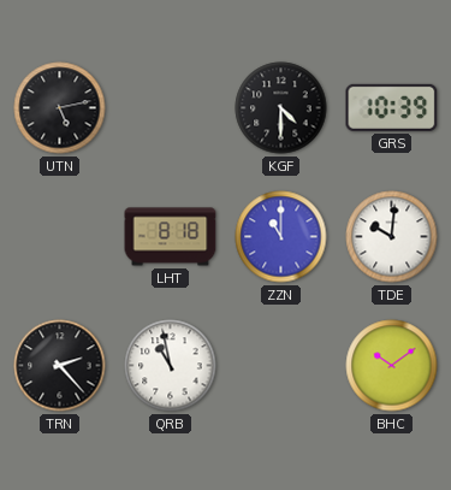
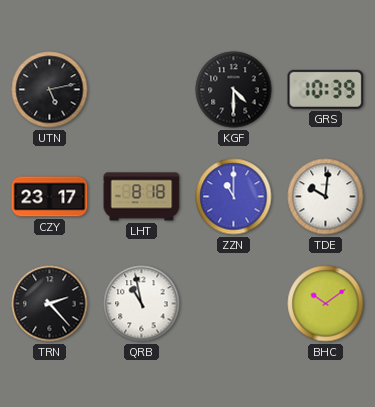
CZY: none -> 23:17
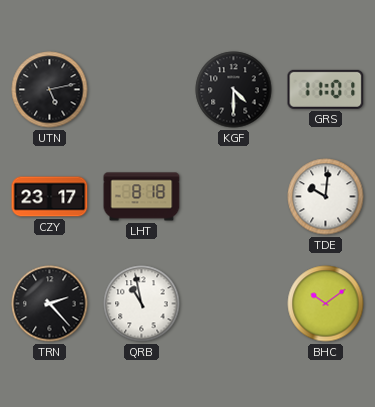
GRS: 10:39 -> 11:01
ZZN: 11:00 -> none
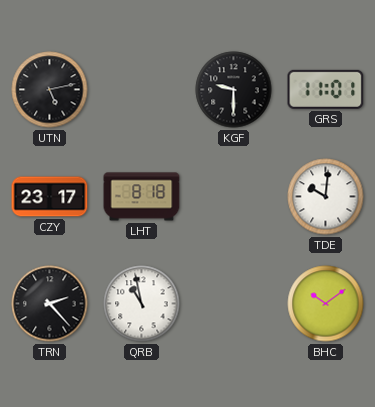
KGF: 4:30 -> 9:30
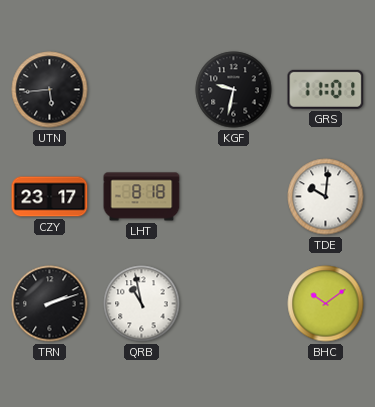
UTN: 5:13 -> 5:44
KGF: 9:30 -> 9:32
TRN: 2:23 -> 2:12
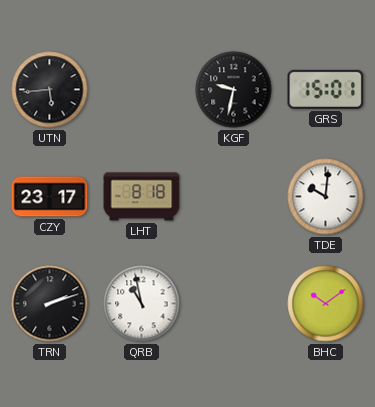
GRS: 11:01 -> 15:01
